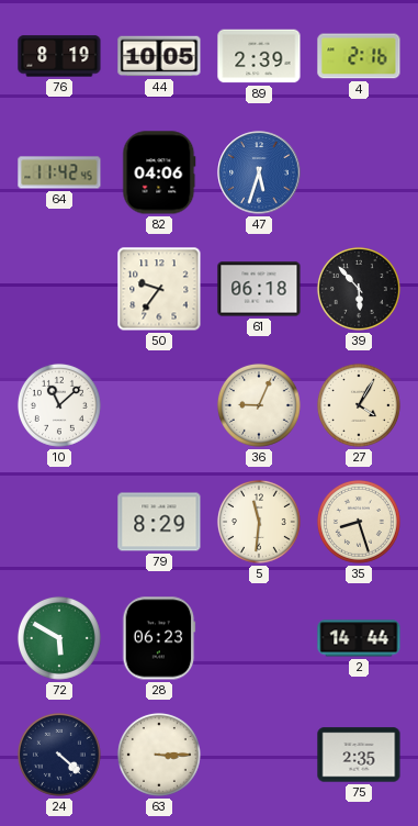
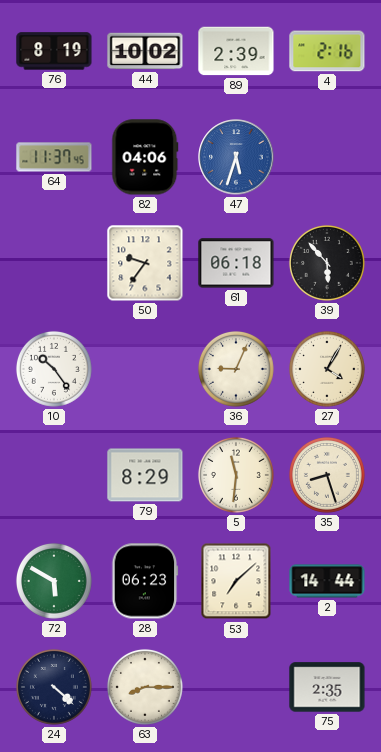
44: 10:05 -> 10:02
64: 11:42 -> 11:37
10: 11:08 -> 10:24
53: none -> 7:08
63: 3:15 -> 8:15
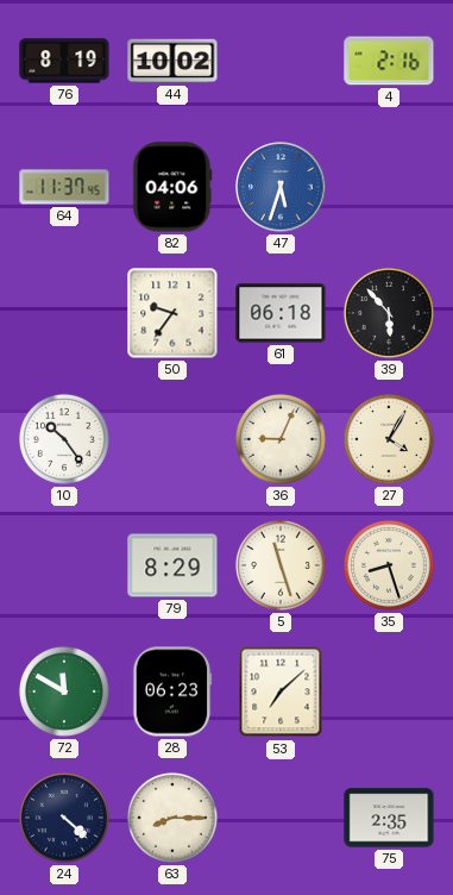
89: 2:39 -> none
5: 11:31 -> 11:27
72: 5:50 -> 11:50
2: 14:44 -> none
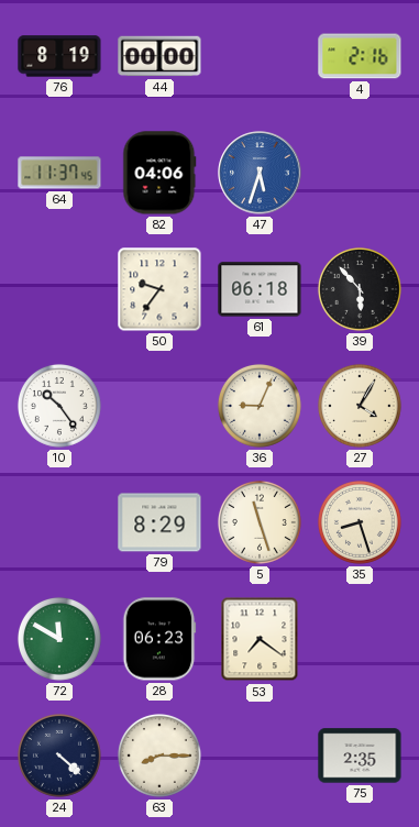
44: 10:02 -> 00:00
53: 7:08 -> 7:21
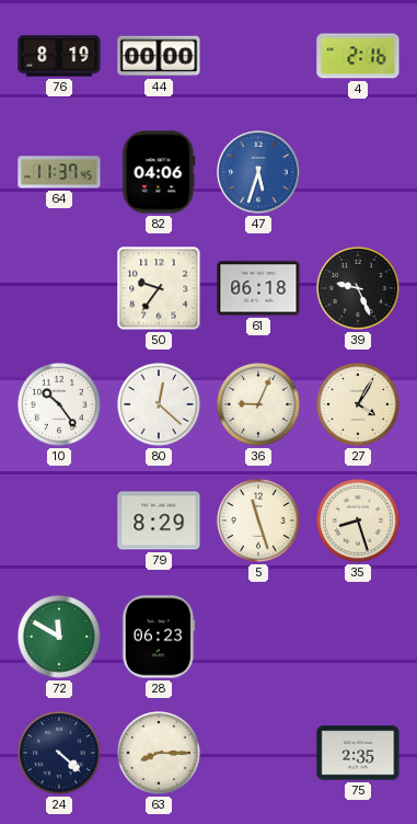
39: 5:53 -> 9:26
80: none -> 12:22
53: 7:21 -> none
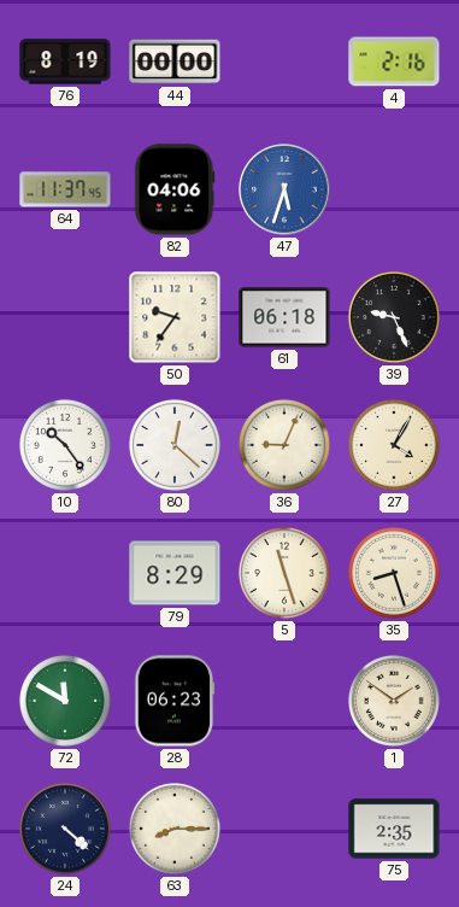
1: none -> 1:51
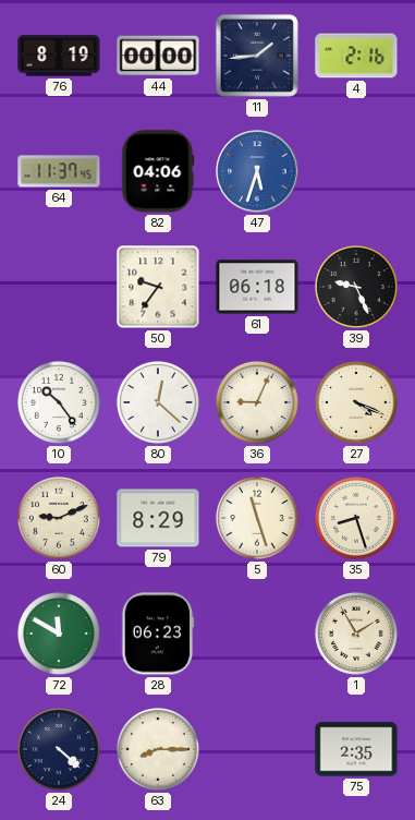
11: none -> 1:44
27: 4:05 -> 4:19
60: none -> 9:11
1: 1:51 -> 1:55
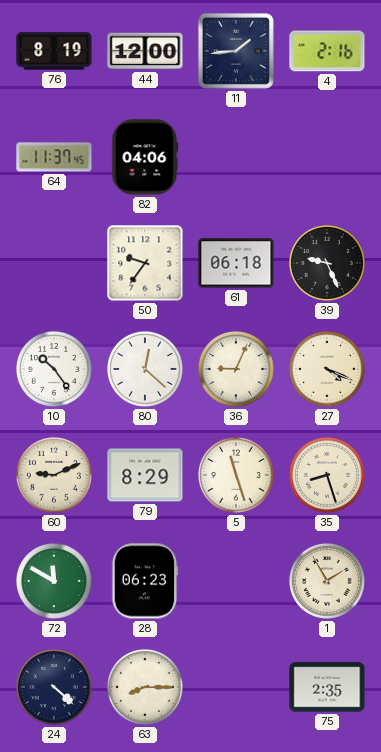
44: 00:00 -> 12:00
47: 5:33 -> none
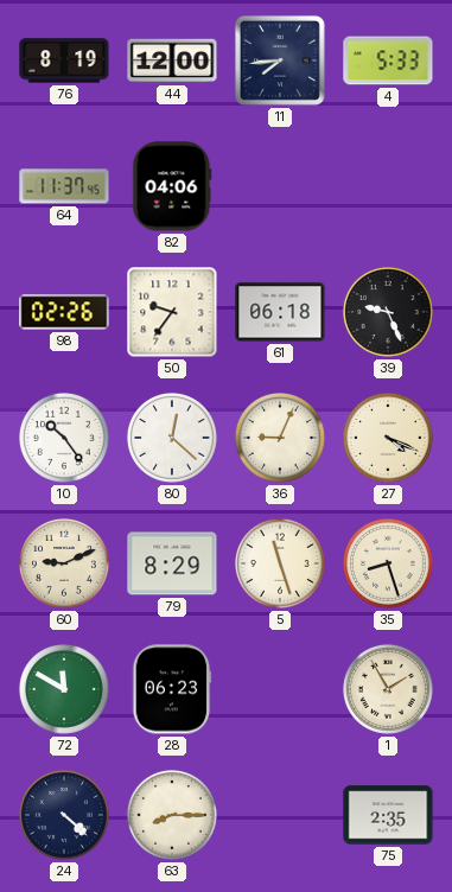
11: 1:44 -> 7:44
4: 2:16 -> 5:33
98: none -> 02:26
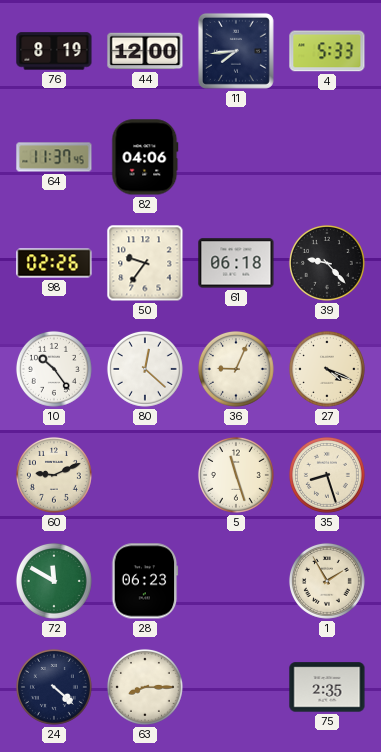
39: 9:26 -> 9:23
79: 8:29 -> none
